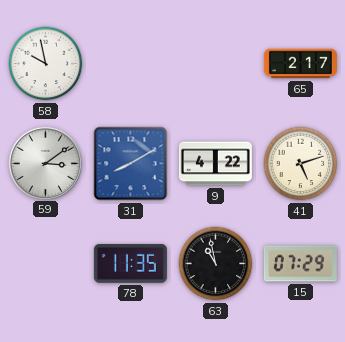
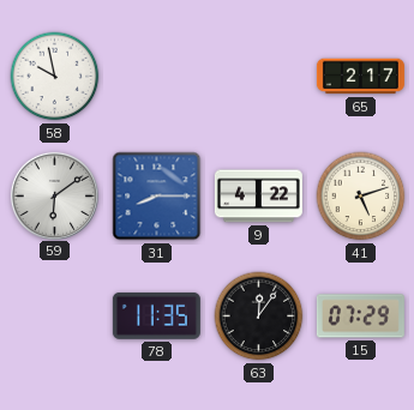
59: 3:09 -> 6:09
31: 8:10 -> 8:15
63: 10:58 -> 12:06
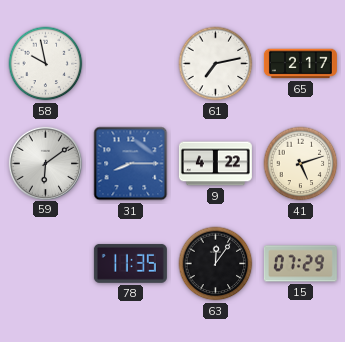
61: none -> 7:13
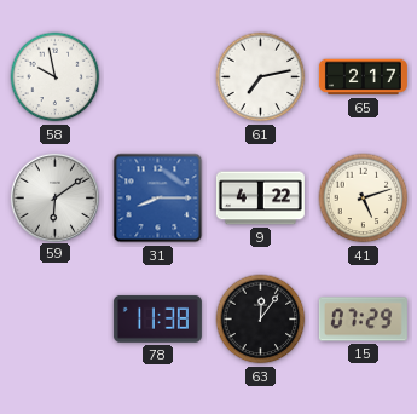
78: 11:35 -> 11:38
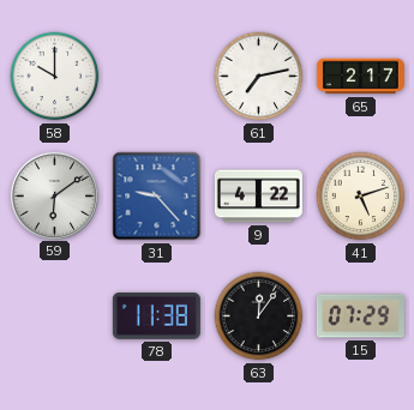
58: 9:58 -> 10:00
31: 8:15 -> 9:23
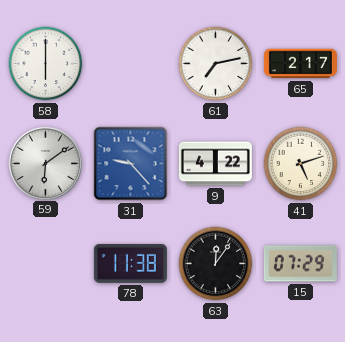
58: 10:00 -> 6:00
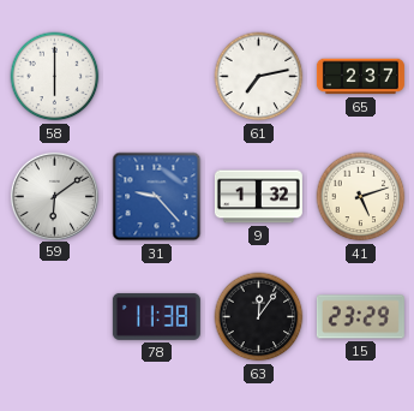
65: 2:17 -> 2:37
9: 4:22 -> 1:32
15: 07:29 -> 23:29
